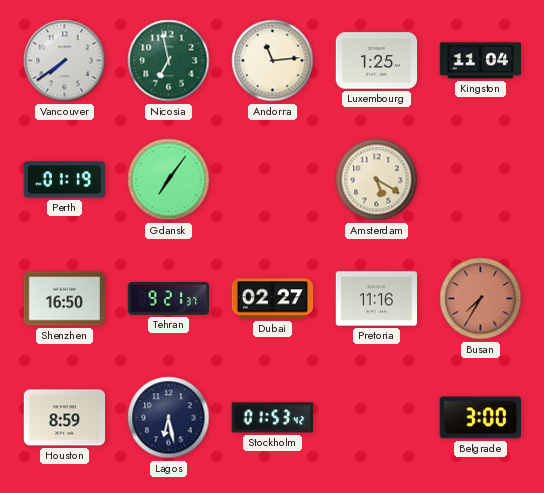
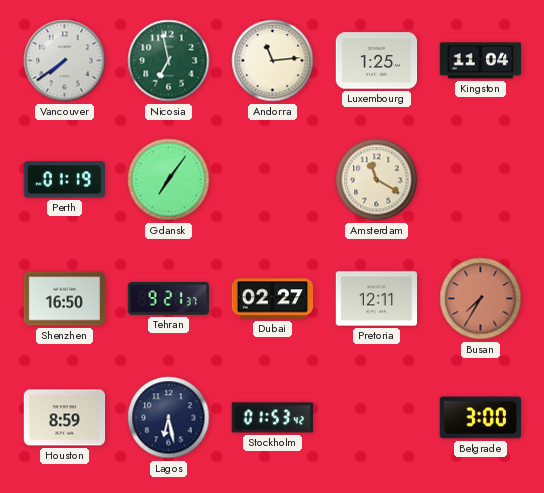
Amsterdam: 5:20 -> 11:20
Pretoria: 11:16 -> 12:11
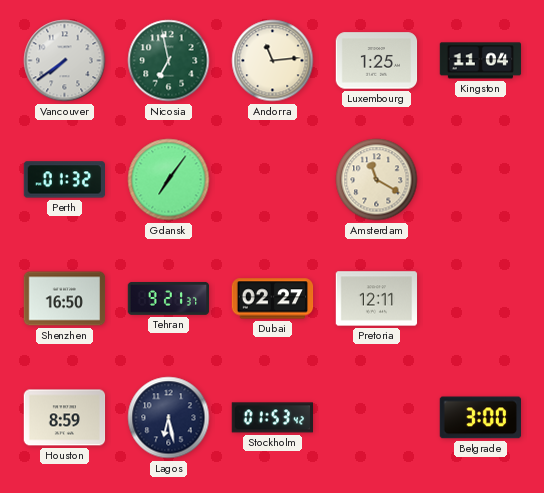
Perth: 01:19 -> 01:32
Busan: 7:35 -> none
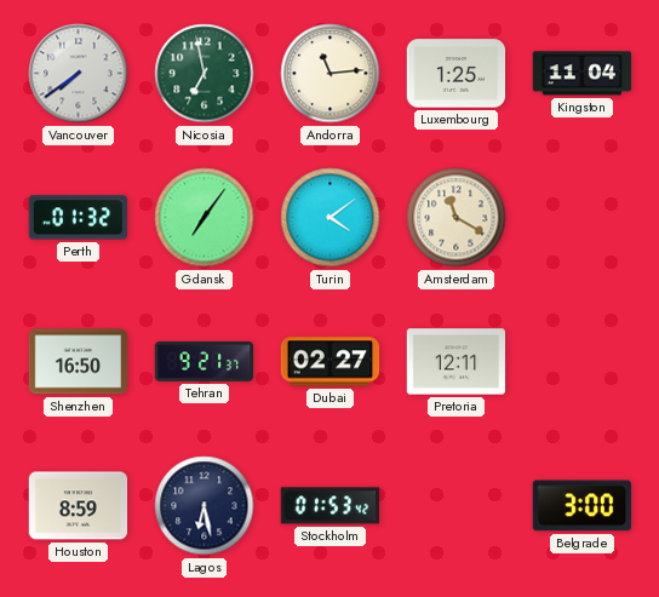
Turin: none -> 4:09
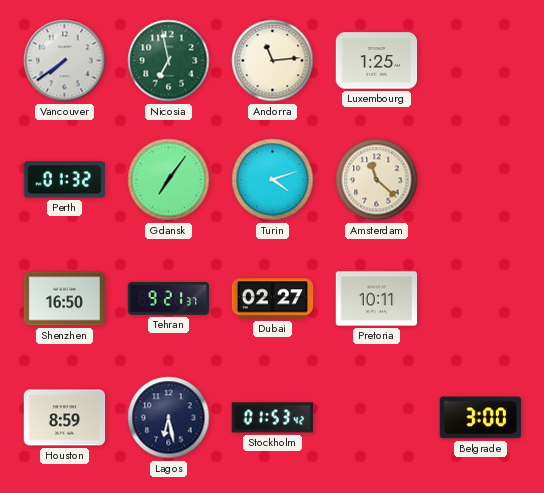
Kingston: 11:04 -> none
Turin: 4:09 -> 4:12
Amsterdam: 11:20 -> 11:22
Pretoria: 12:11 -> 10:11
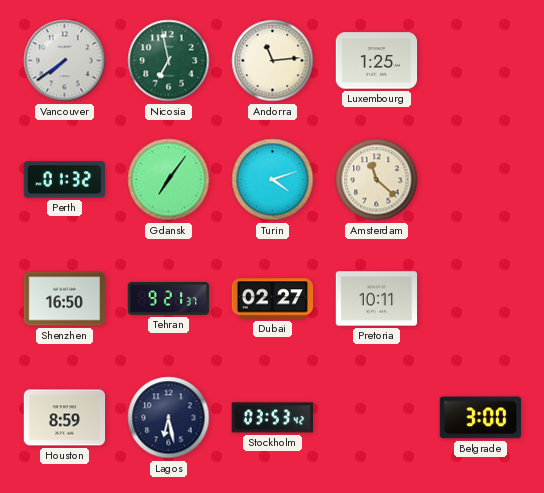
Stockholm: 01:53 -> 03:53
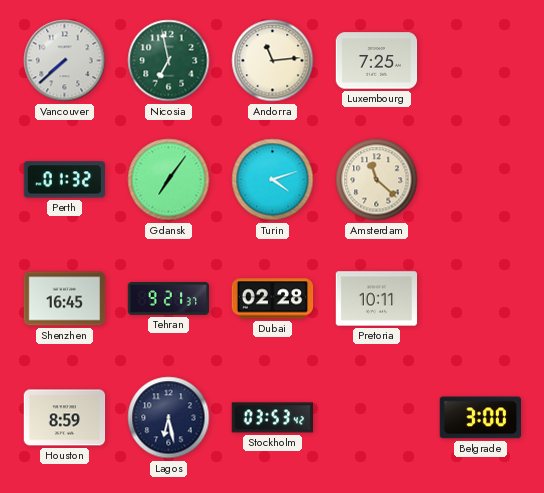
Vancouver: 7:39 -> 7:38
Luxembourg: 1:25 -> 7:25
Shenzhen: 16:50 -> 16:45
Dubai: 02:27 -> 02:28
